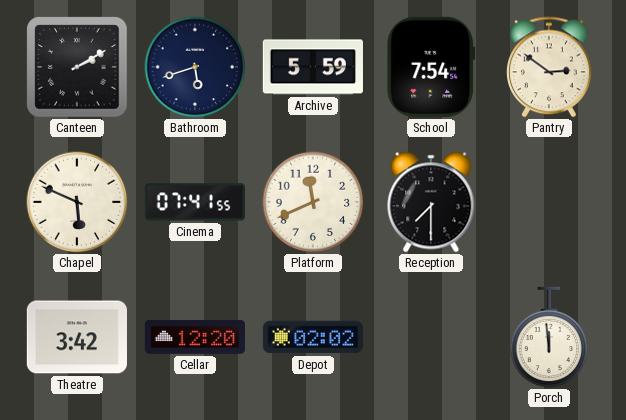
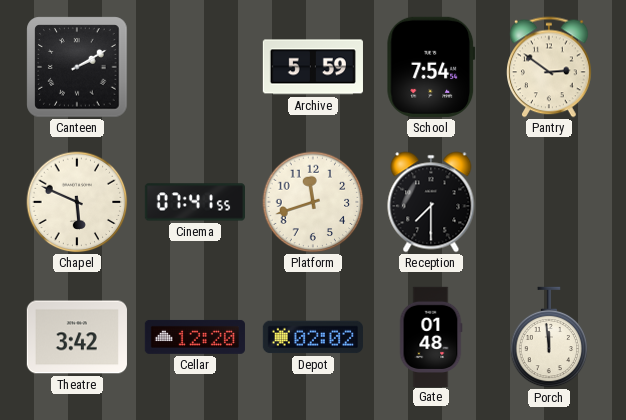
Bathroom: 5:42 -> none
Platform: 11:41 -> 11:42
Gate: none -> 01:48
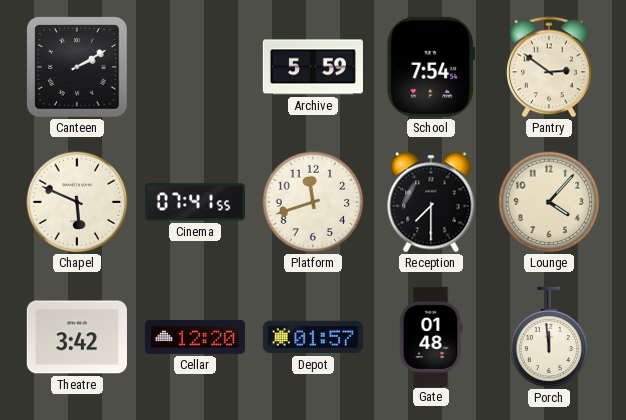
Lounge: none -> 4:07
Depot: 02:02 -> 01:57
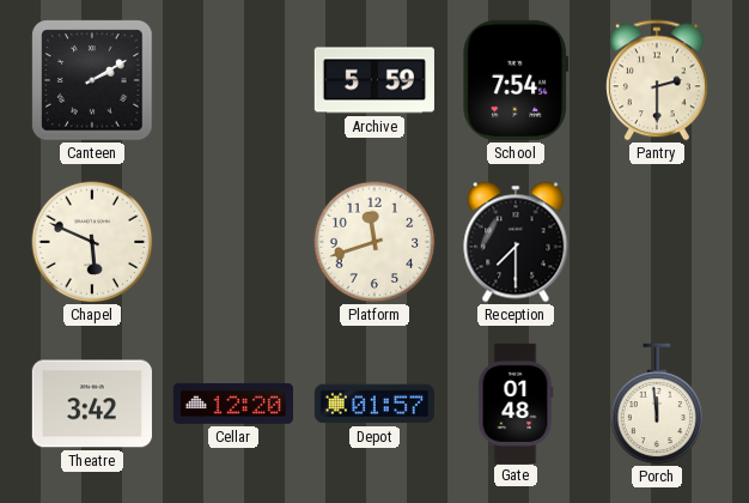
Pantry: 2:51 -> 2:30
Cinema: 07:41 -> none
Lounge: 4:07 -> none
